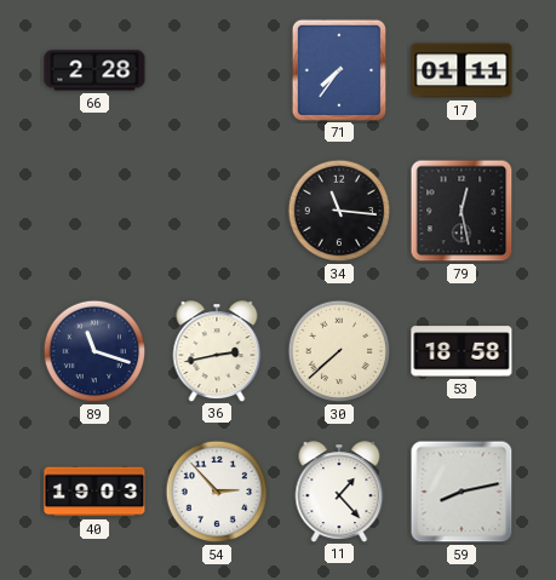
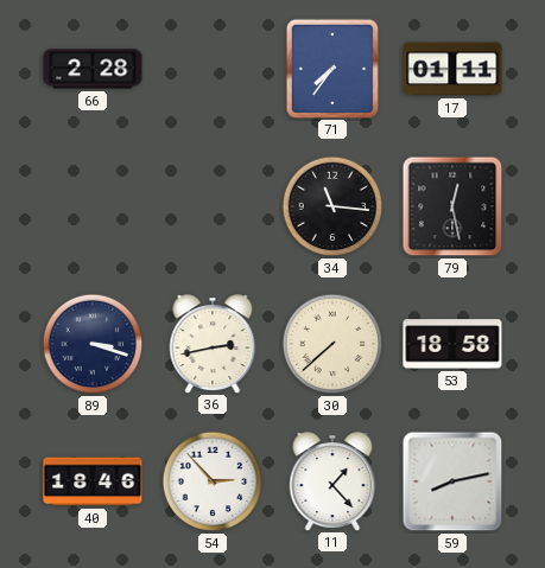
89: 11:18 -> 3:18
40: 19:03 -> 18:46
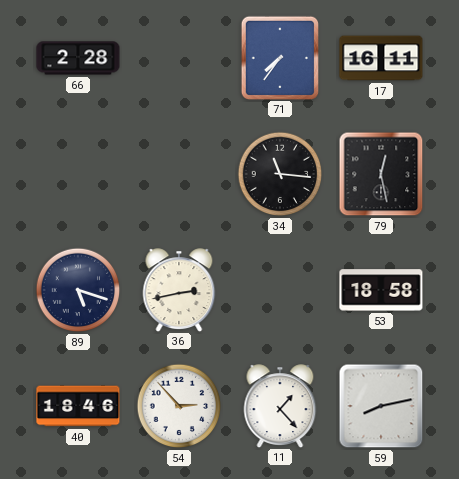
17: 01:11 -> 16:11
89: 3:18 -> 5:18
30: 7:38 -> none
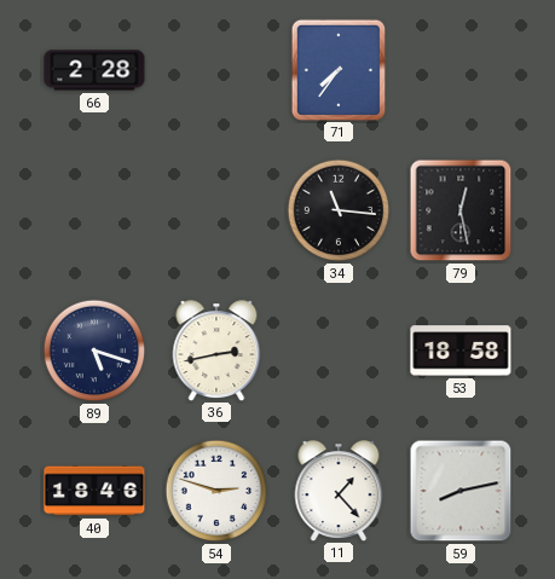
17: 16:11 -> none
54: 2:53 -> 2:48
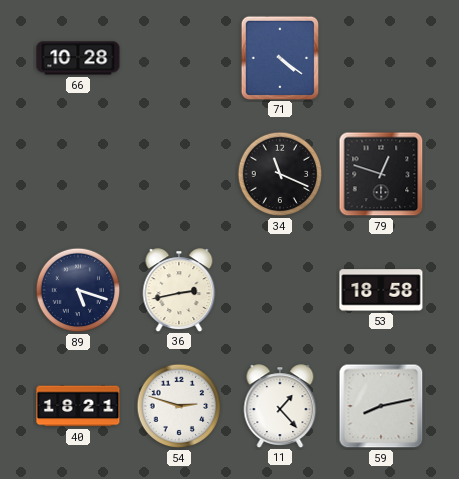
66: 2:28 -> 10:28
71: 7:36 -> 4:21
34: 11:16 -> 11:19
79: 12:28 -> 12:48
40: 18:46 -> 18:21
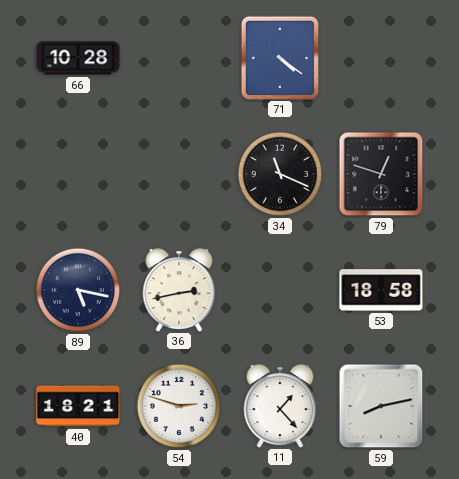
89: 5:18 -> 5:17
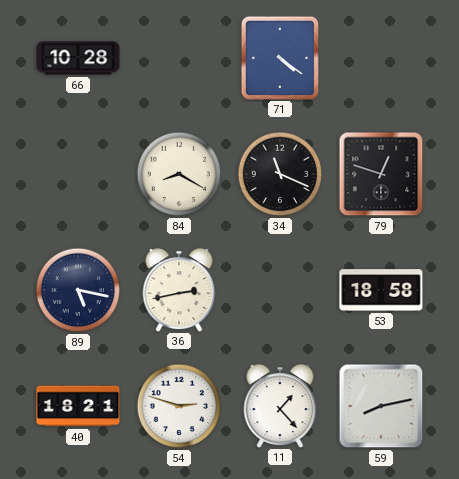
84: none -> 8:20
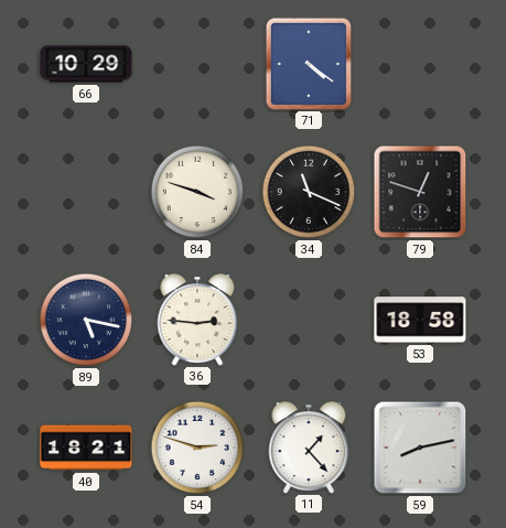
66: 10:28 -> 10:29
84: 8:20 -> 3:48
36: 2:43 -> 2:46
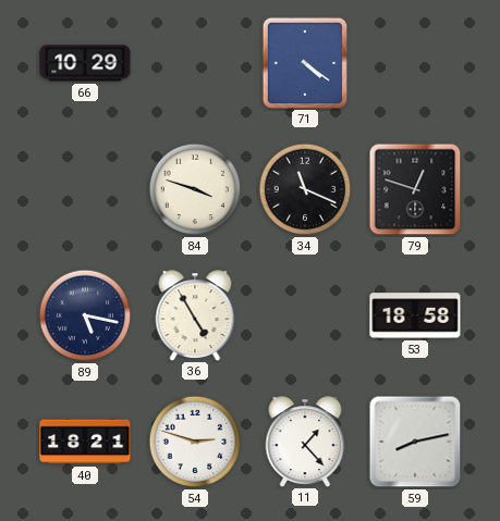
36: 2:46 -> 4:55
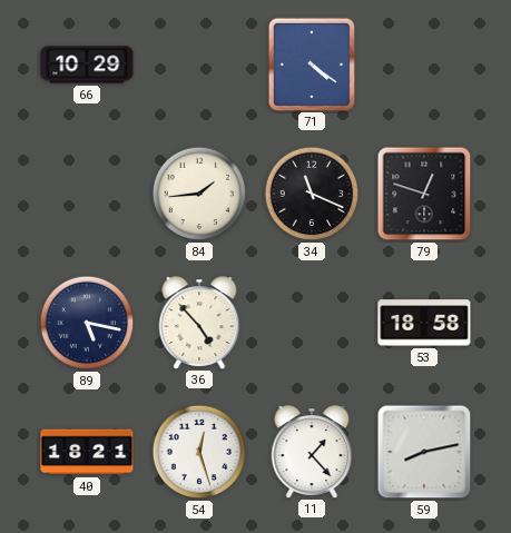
84: 3:48 -> 1:44
36: 4:55 -> 4:53
54: 2:48 -> 12:27
